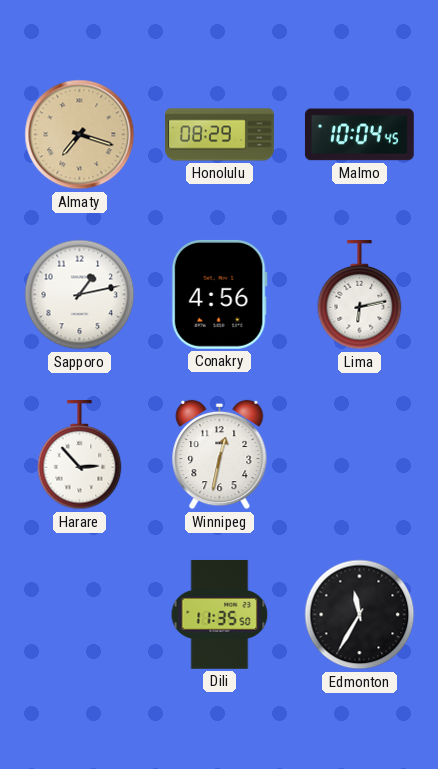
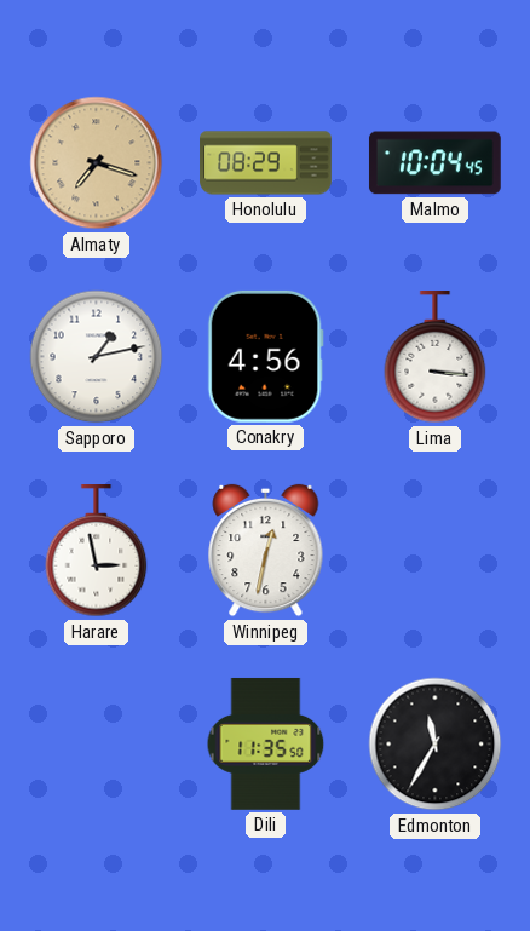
Lima: 6:13 -> 3:16
Harare: 2:53 -> 2:58
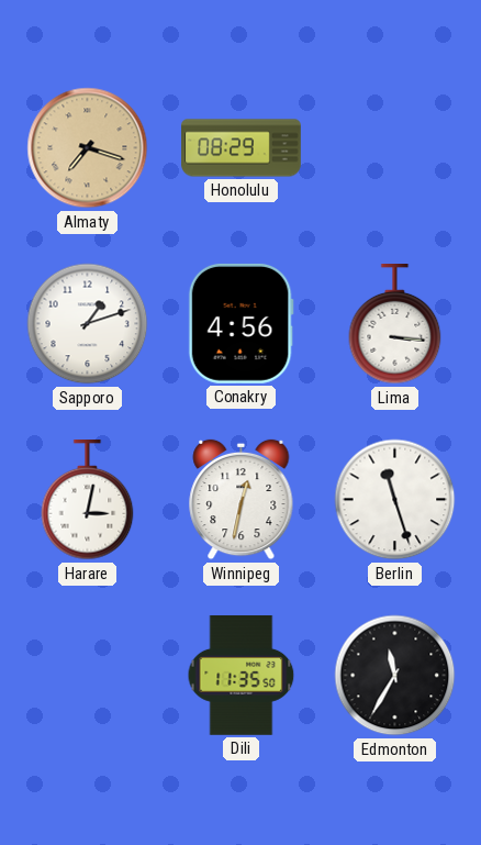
Malmo: 10:04 -> none
Sapporo: 1:13 -> 1:12
Harare: 2:58 -> 3:02
Berlin: none -> 11:27
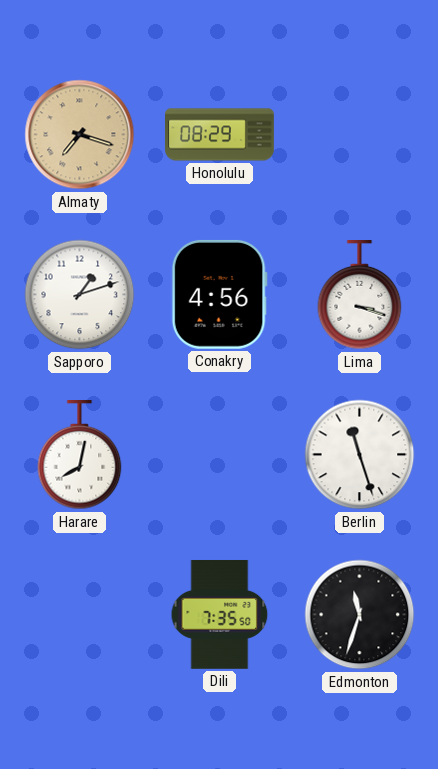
Lima: 3:16 -> 3:18
Harare: 3:02 -> 8:02
Winnipeg: 12:32 -> none
Dili: 11:35 -> 7:35
Edmonton: 11:35 -> 11:33
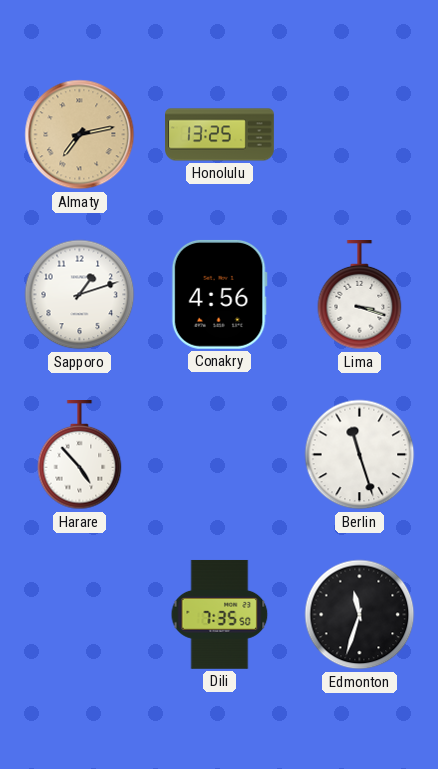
Almaty: 7:18 -> 7:13
Honolulu: 08:29 -> 13:25
Harare: 8:02 -> 4:53
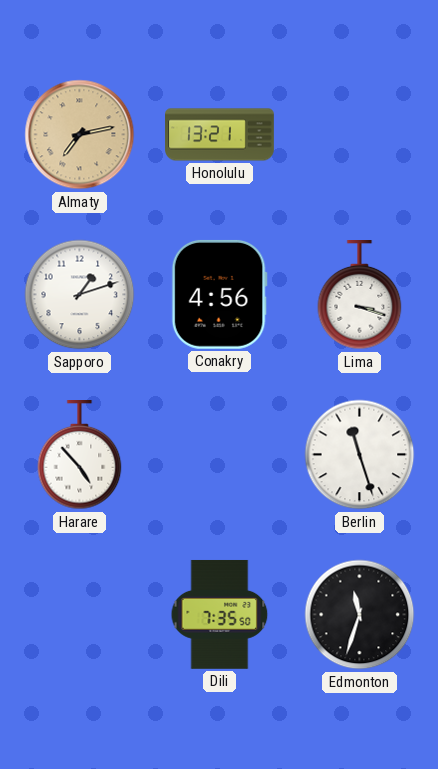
Honolulu: 13:25 -> 13:21
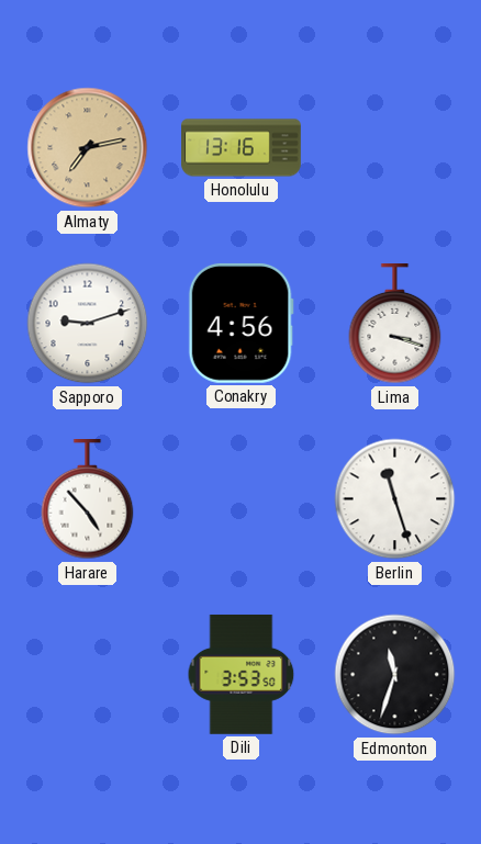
Honolulu: 13:21 -> 13:16
Sapporo: 1:12 -> 9:12
Dili: 7:35 -> 3:53
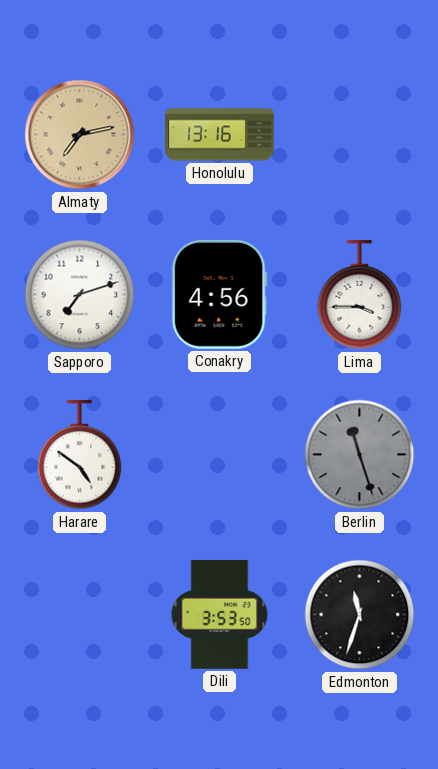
Sapporo: 9:12 -> 7:12
Lima: 3:18 -> 3:45
Harare: 4:53 -> 4:51
Berlin dial: white -> grey
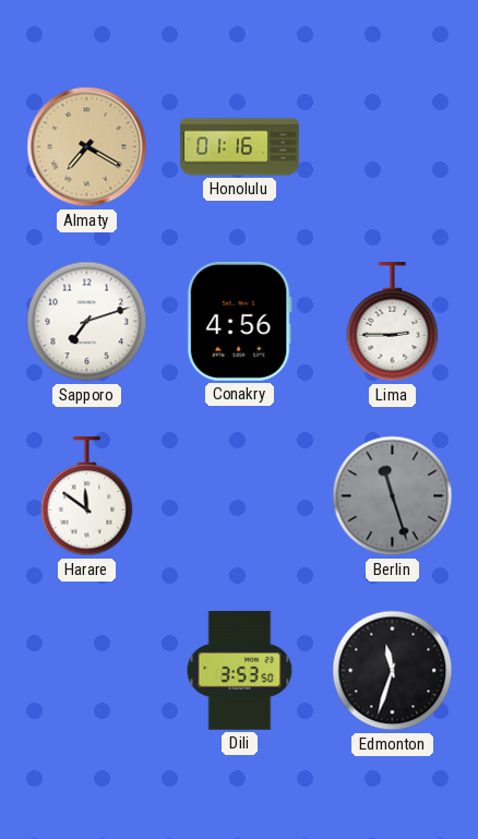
Almaty: 7:13 -> 7:20
Honolulu: 13:16 -> 01:16
Lima: 3:45 -> 2:45
Harare: 4:51 -> 11:51
